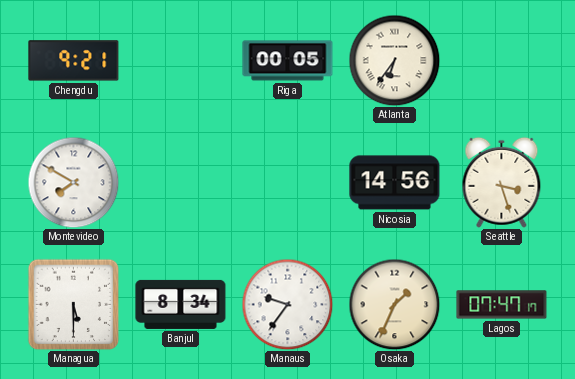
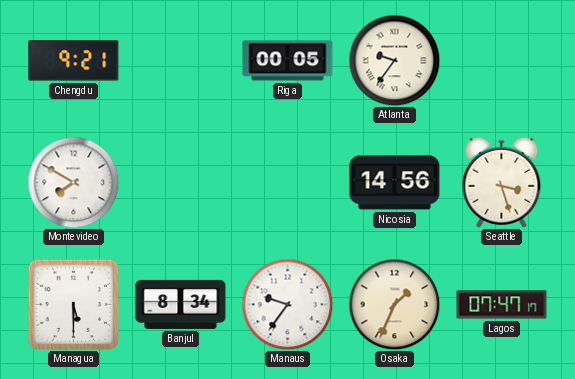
Atlanta: 6:36 -> 9:36
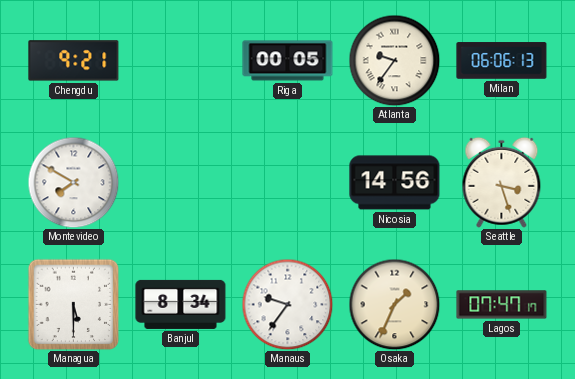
Milan: none -> 06:06
